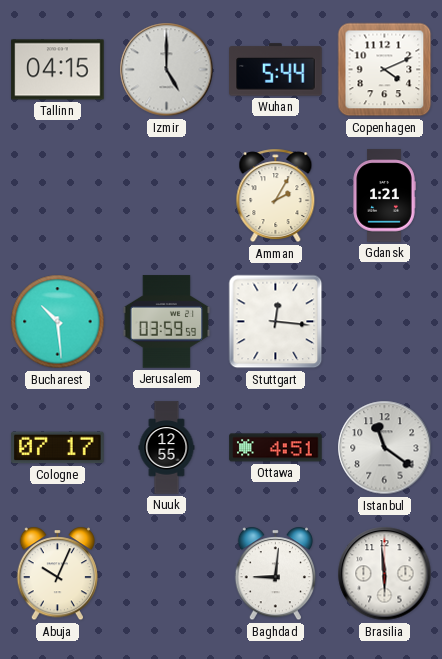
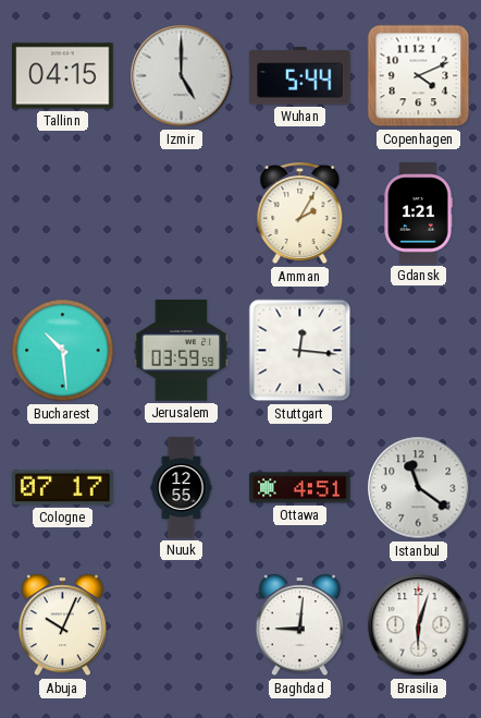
Brasilia: 5:59 -> 6:03
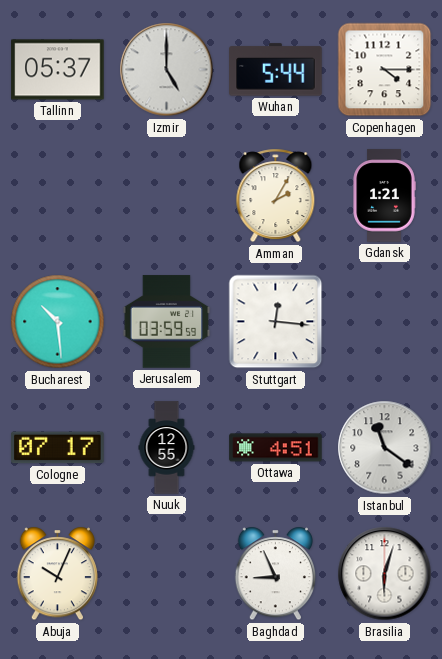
Tallinn: 04:15 -> 05:37
Copenhagen: 4:11 -> 4:15
Baghdad: 9:01 -> 8:56
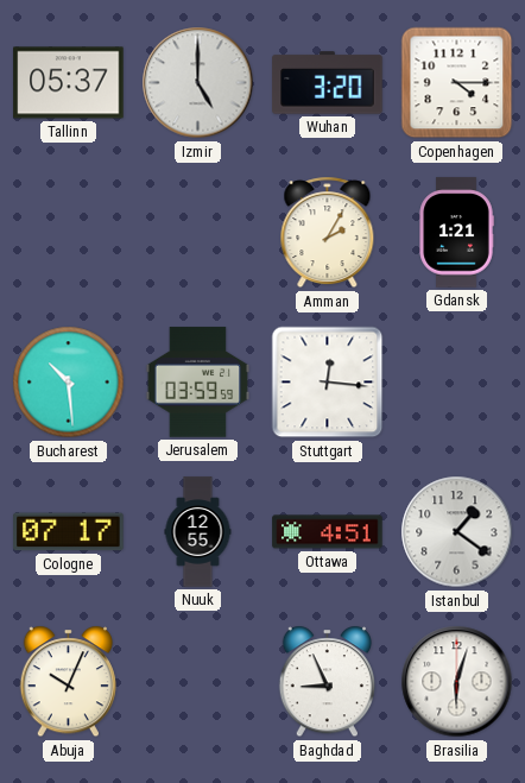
Wuhan: 5:44 -> 3:20
Istanbul: 11:21 -> 1:21
